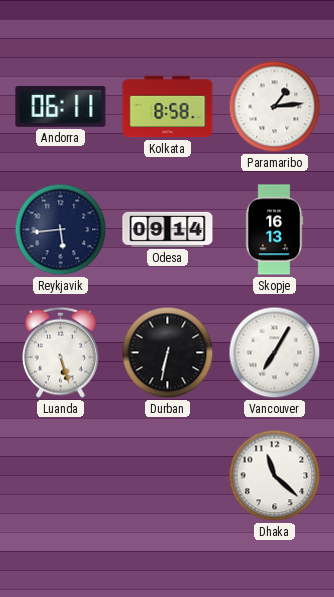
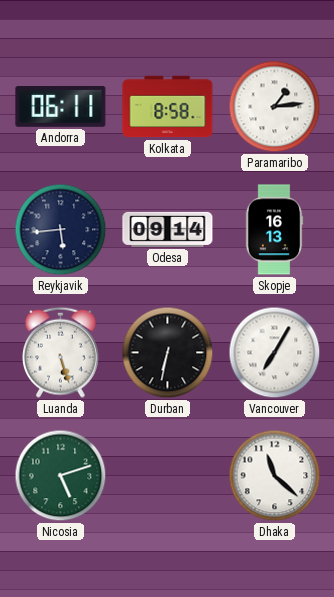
Nicosia: none -> 5:12
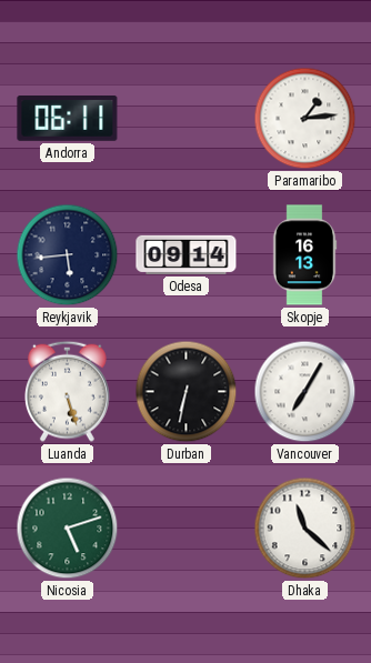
Kolkata: 8:58 -> none
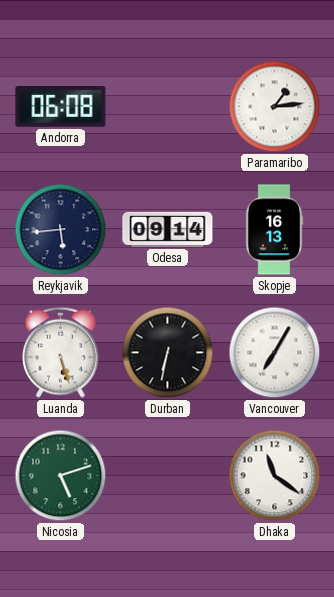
Andorra: 06:11 -> 06:08
Dhaka: 11:22 -> 11:21
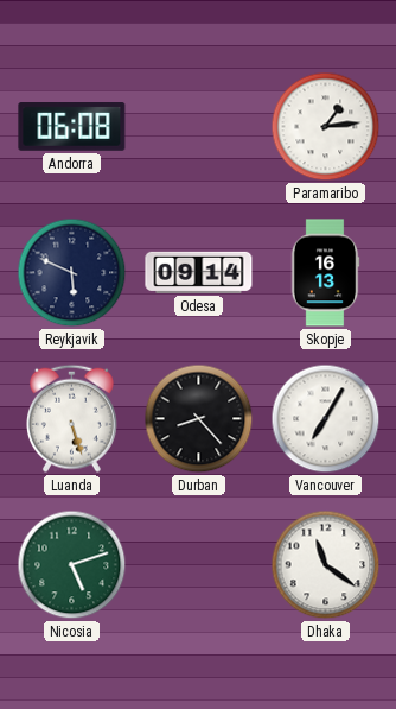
Reykjavik: 5:44 -> 5:49
Durban: 6:32 -> 8:23
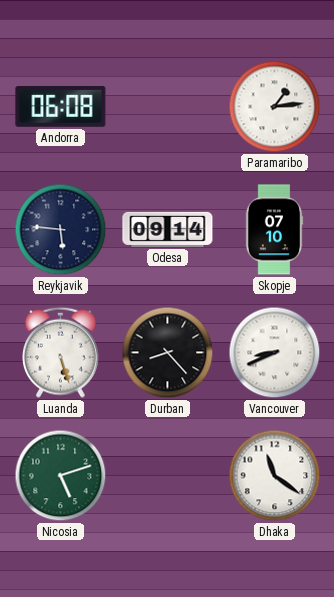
Reykjavik: 5:49 -> 5:46
Skopje: 16:13 -> 07:10
Vancouver: 7:05 -> 8:41
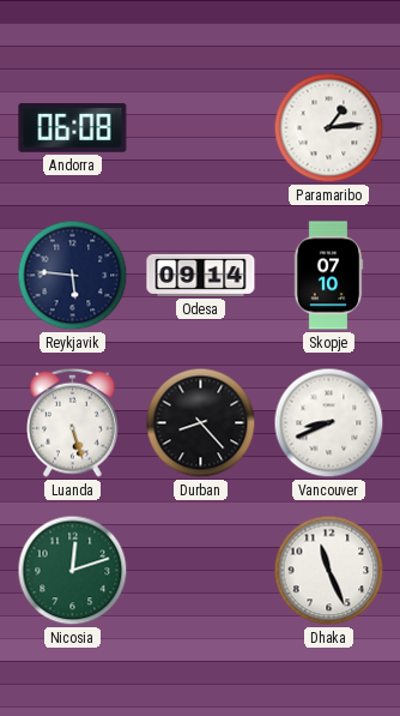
Nicosia: 5:12 -> 12:12
Dhaka: 11:21 -> 11:26
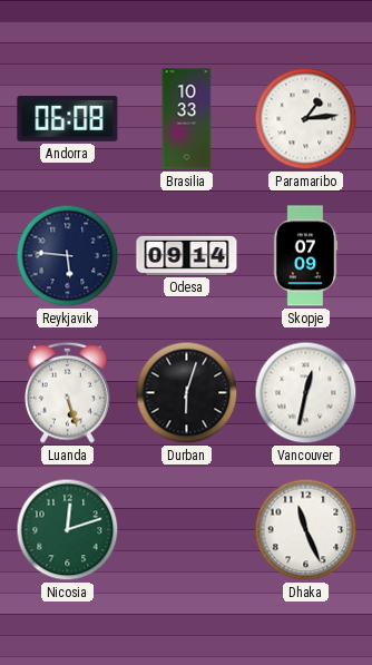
Brasilia: none -> 10:33
Skopje: 07:10 -> 07:09
Durban: 8:23 -> 6:03
Vancouver: 8:41 -> 12:32
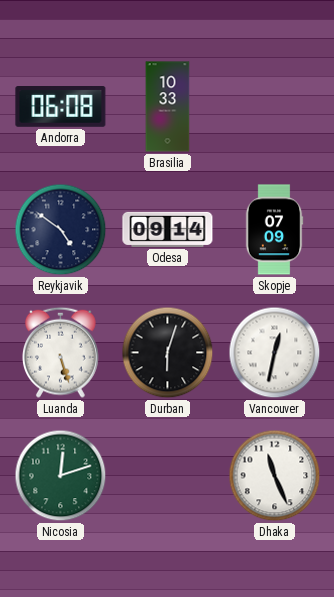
Paramaribo: 1:14 -> none
Reykjavik: 5:46 -> 4:51
